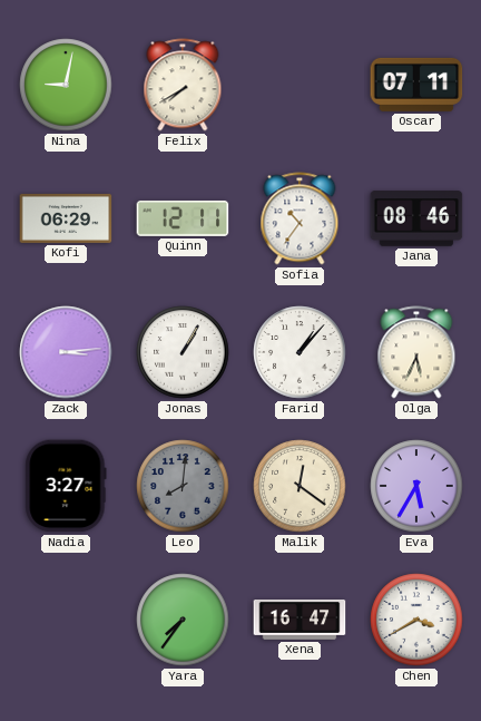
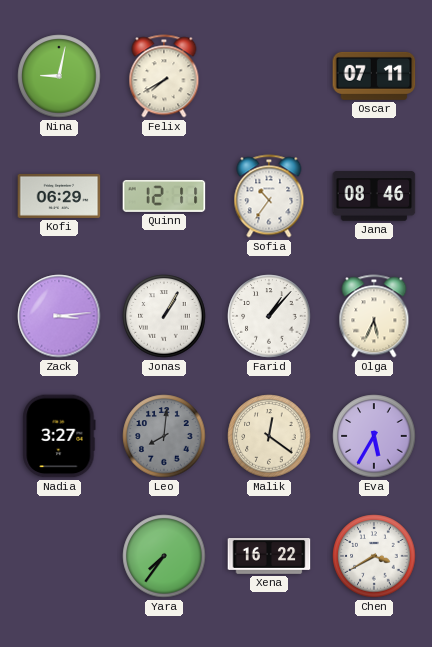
Xena: 16:47 -> 16:22
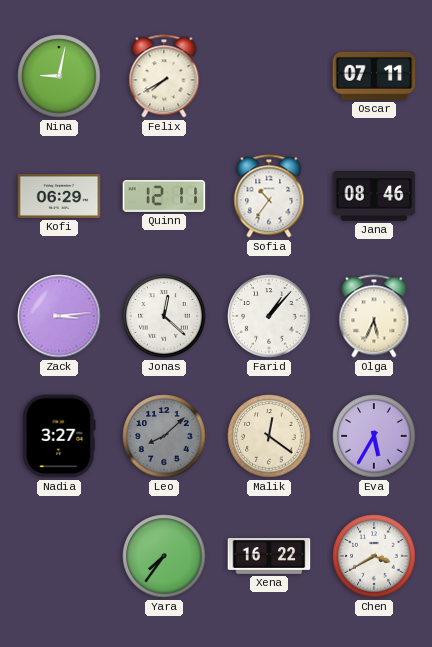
Jonas: 1:05 -> 12:22
Leo: 8:01 -> 8:08
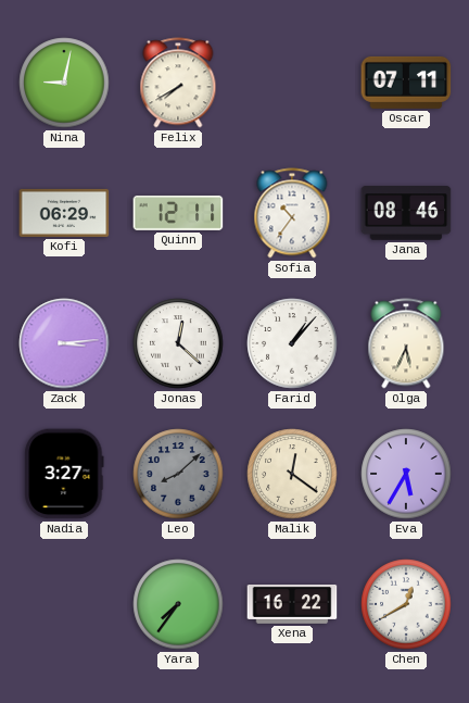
Chen: 3:40 -> 12:40
